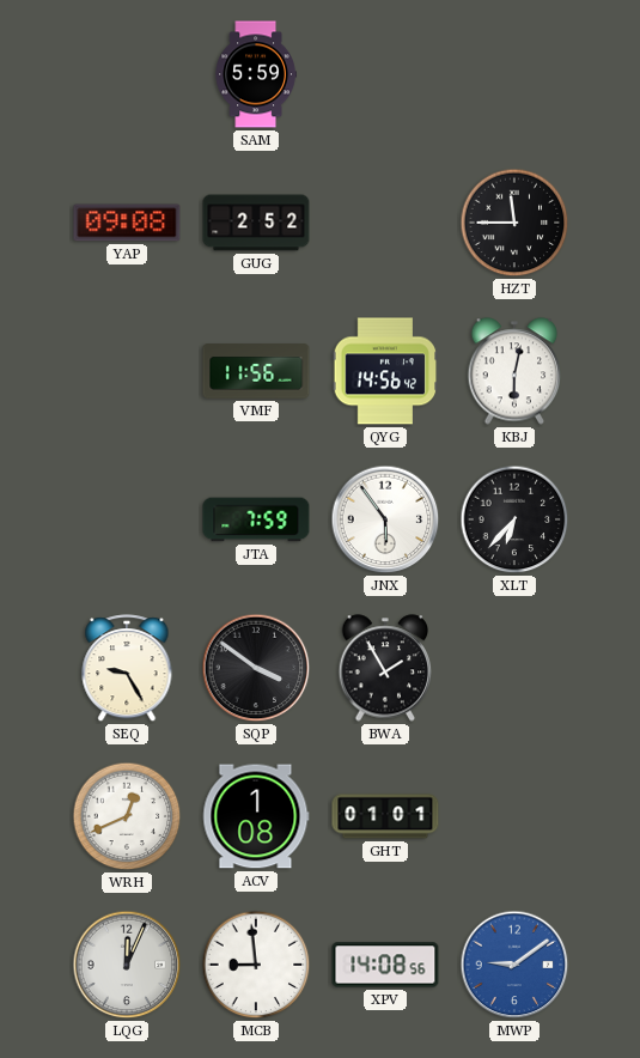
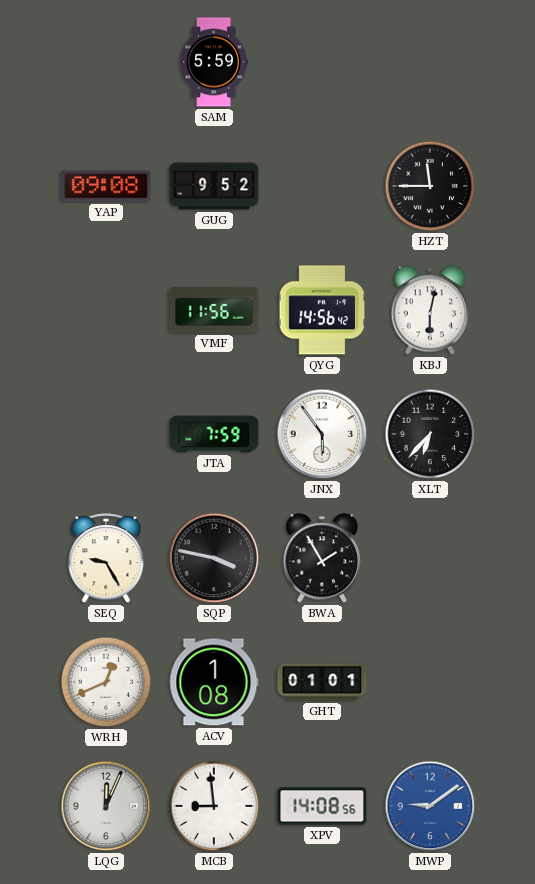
GUG: 2:52 -> 9:52
SQP: 3:51 -> 3:47
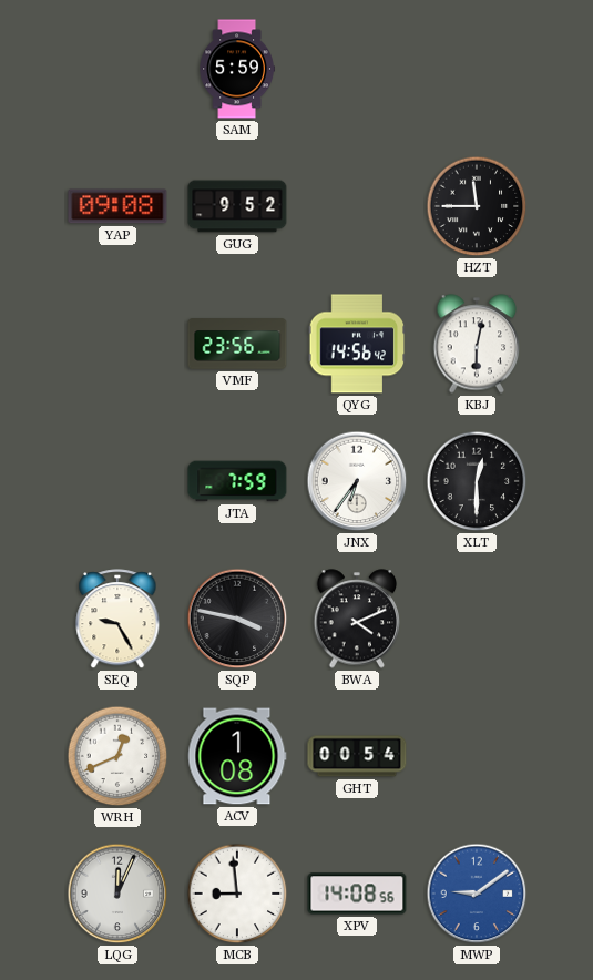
VMF: 11:56 -> 23:56
JNX: 5:54 -> 6:36
XLT: 6:37 -> 12:30
BWA: 1:55 -> 4:11
GHT: 01:01 -> 00:54
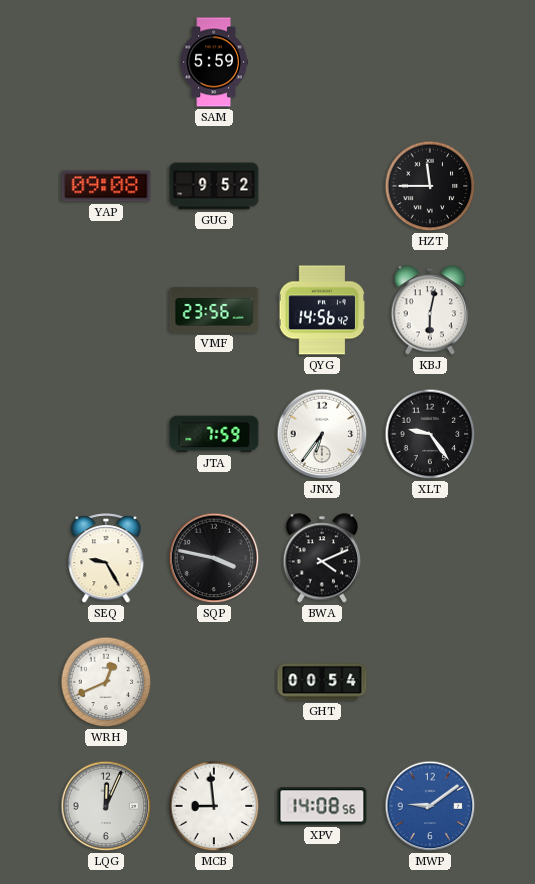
XLT: 12:30 -> 9:24
ACV: 1:08 -> none
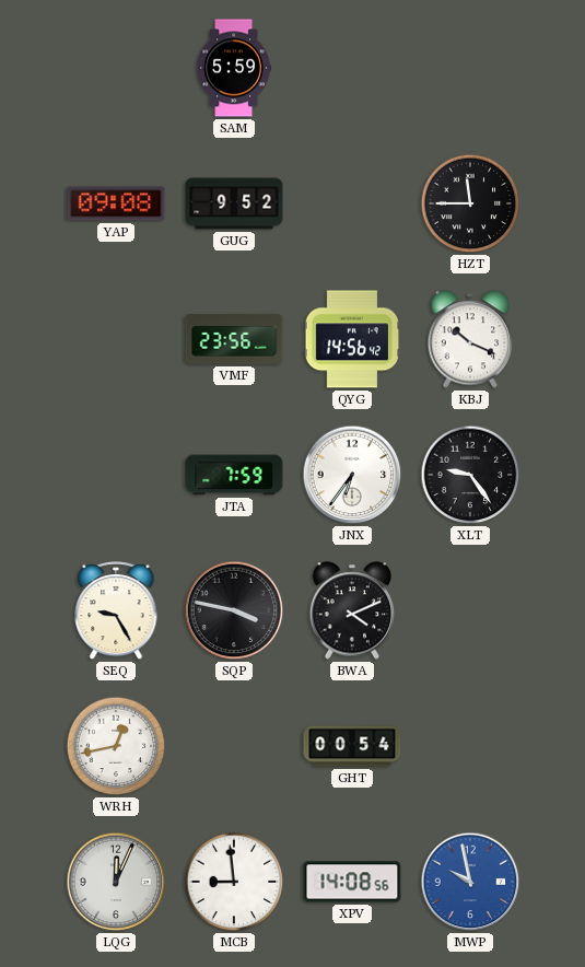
KBJ: 6:02 -> 10:19
WRH: 12:41 -> 12:43
MWP: 9:09 -> 9:58
